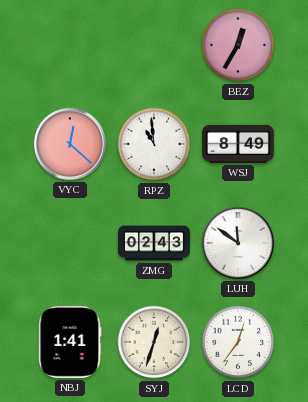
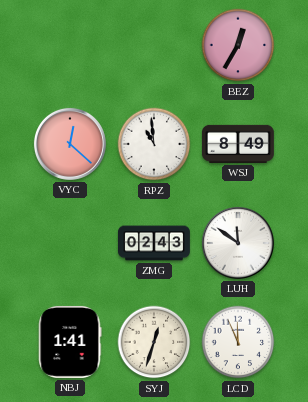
LCD: 12:36 -> 11:56
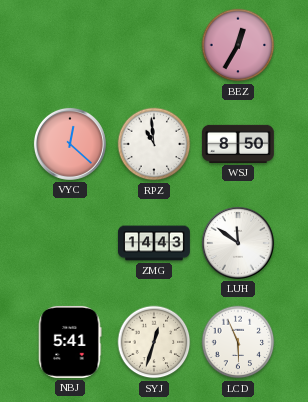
WSJ: 8:49 -> 8:50
ZMG: 02:43 -> 14:43
NBJ: 1:41 -> 5:41
LCD: 11:56 -> 5:56
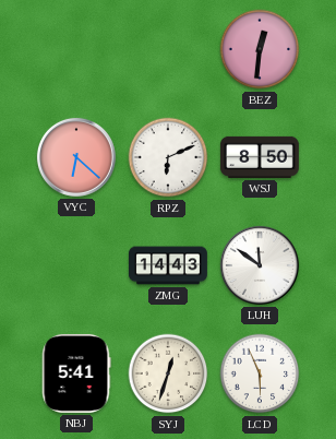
BEZ: 12:35 -> 12:31
VYC: 12:22 -> 6:22
RPZ: 10:59 -> 6:11
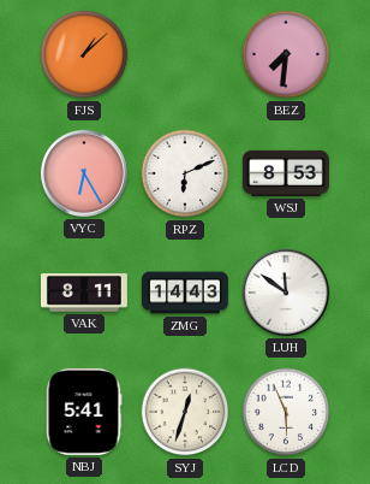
FJS: none -> 1:08
BEZ: 12:31 -> 7:31
VYC: 6:22 -> 6:25
WSJ: 8:50 -> 8:53
VAK: none -> 8:11
